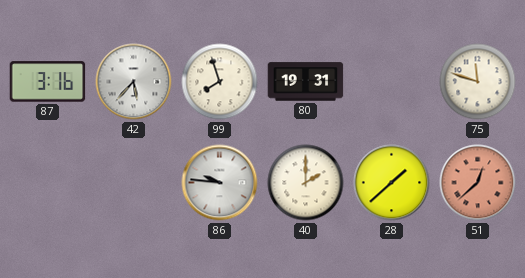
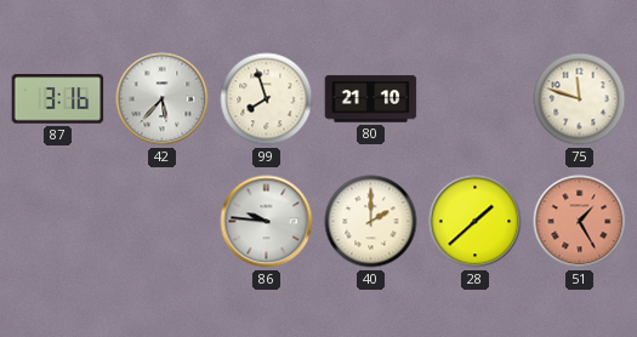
80: 19:31 -> 21:10
51: 12:38 -> 1:25
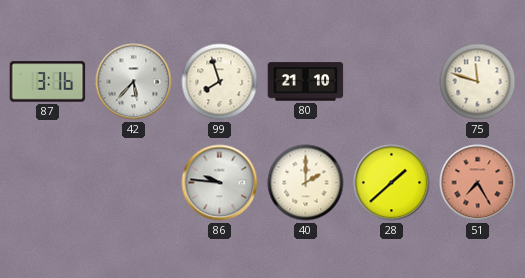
51: 1:25 -> 7:25
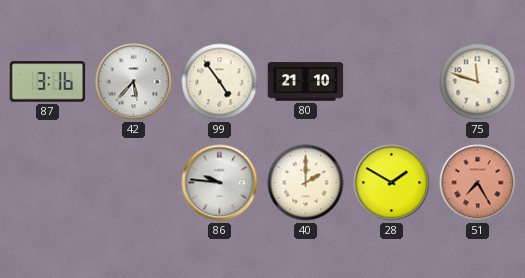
99: 7:57 -> 4:54
28: 1:38 -> 1:50
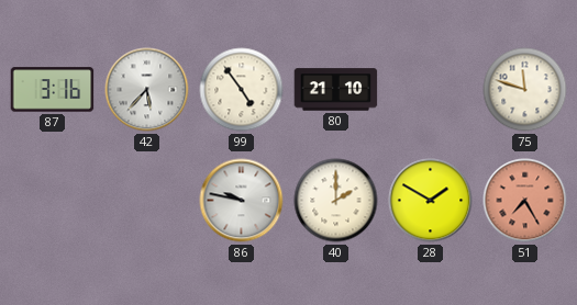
86: 9:46 -> 9:47
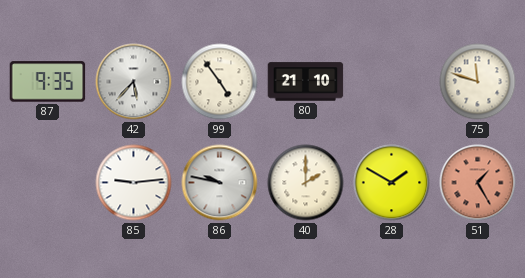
87: 3:16 -> 9:35
85: none -> 9:14
51: 7:25 -> 1:25
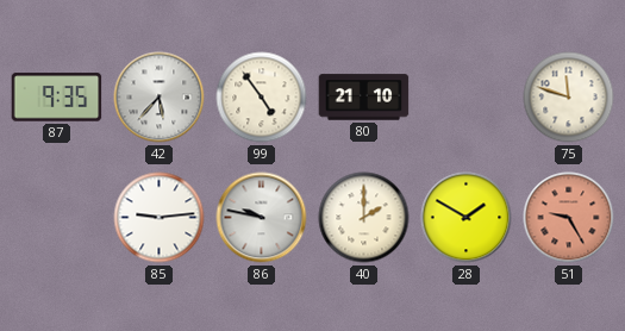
51: 1:25 -> 9:25
